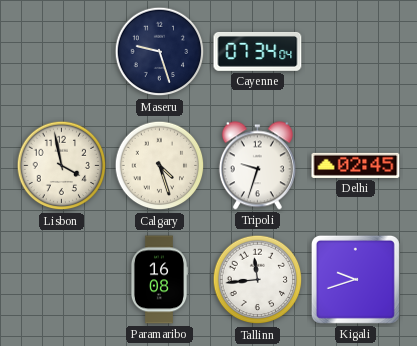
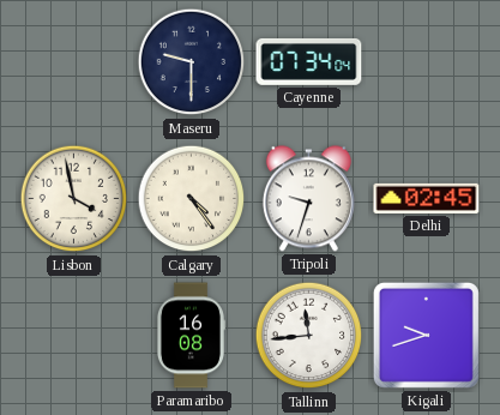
Maseru: 9:27 -> 9:30
Calgary: 4:27 -> 4:24
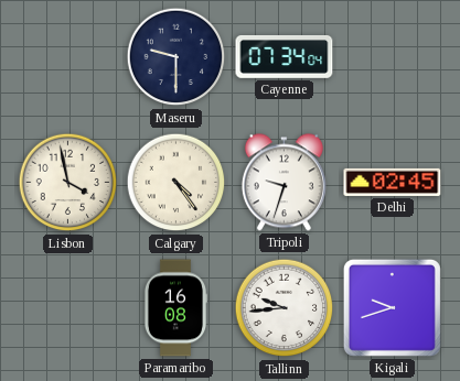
Tallinn: 11:44 -> 9:44
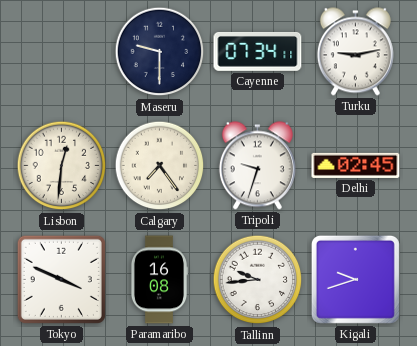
Cayenne: 07:34:04 -> 07:34:11
Turku: none -> 9:13
Lisbon: 3:58 -> 12:31
Calgary: 4:24 -> 7:24
Tokyo: none -> 3:49
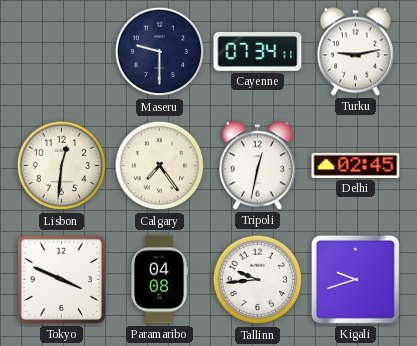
Tripoli: 9:33 -> 12:32
Paramaribo: 16:08 -> 04:08
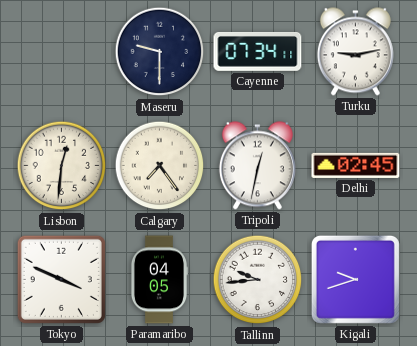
Paramaribo: 04:08 -> 04:05
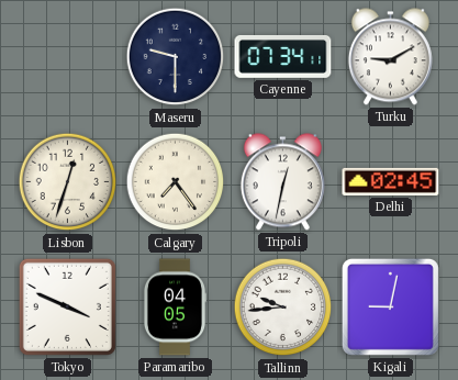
Turku: 9:13 -> 9:10
Lisbon: 12:31 -> 12:33
Kigali: 9:42 -> 9:02
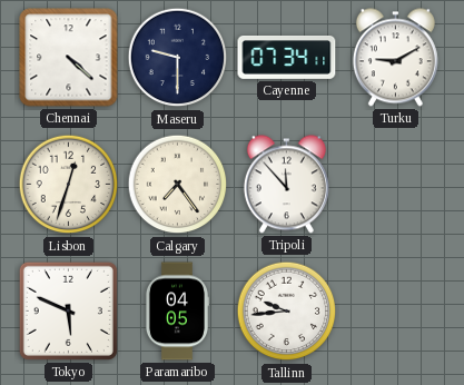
Chennai: none -> 4:22
Tripoli: 12:32 -> 11:53
Delhi: 02:45 -> none
Tokyo: 3:49 -> 5:49
Kigali: 9:02 -> none
